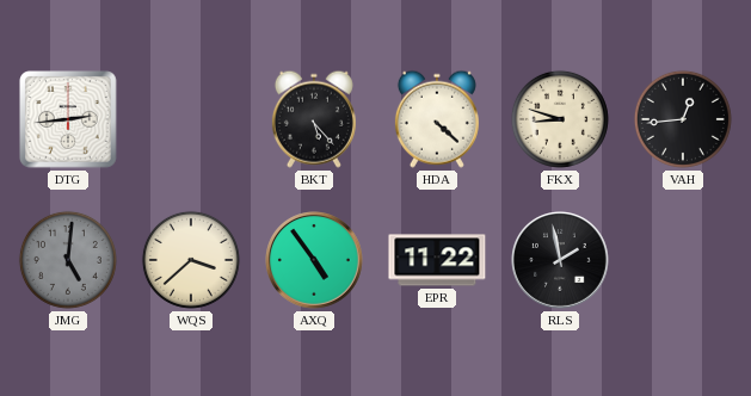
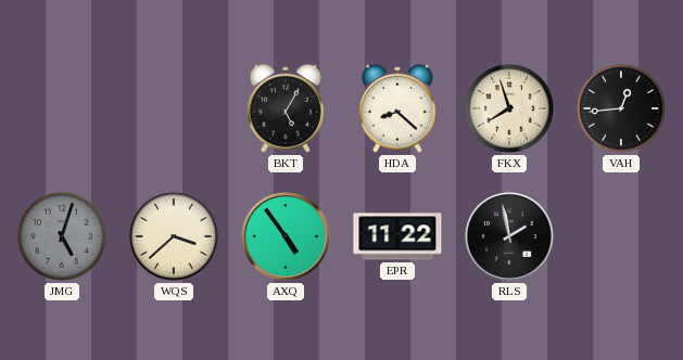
DTG: 2:44 -> none
BKT: 5:23 -> 5:05
HDA: 4:22 -> 8:22
FKX: 8:48 -> 7:57
JMG: 5:01 -> 5:03
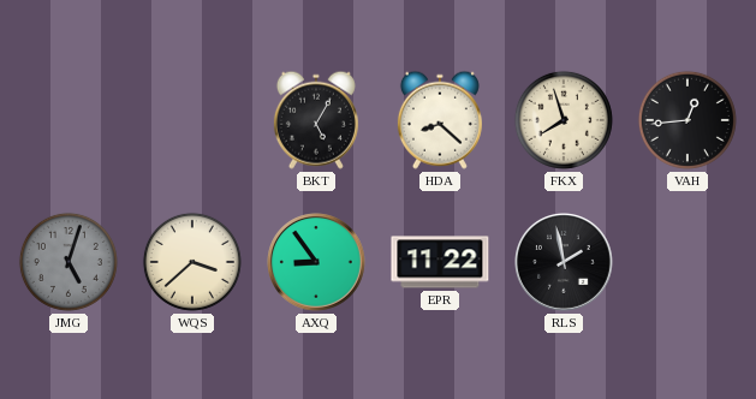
AXQ: 4:54 -> 8:54
